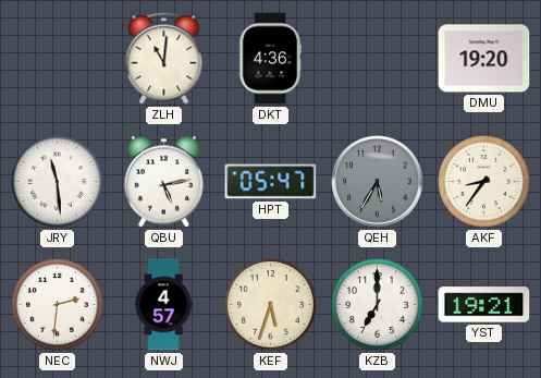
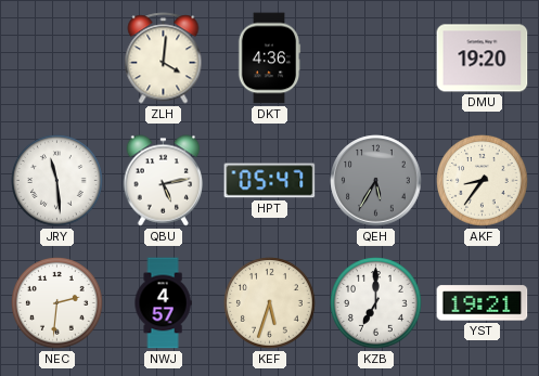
ZLH: 11:01 -> 4:01
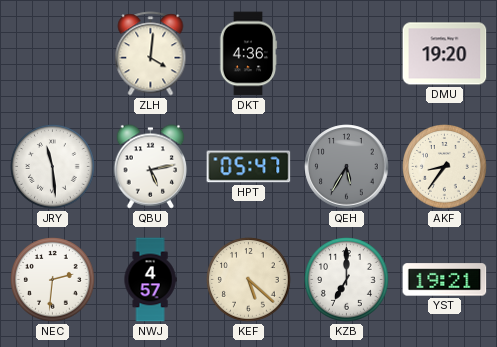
KEF: 5:33 -> 5:22
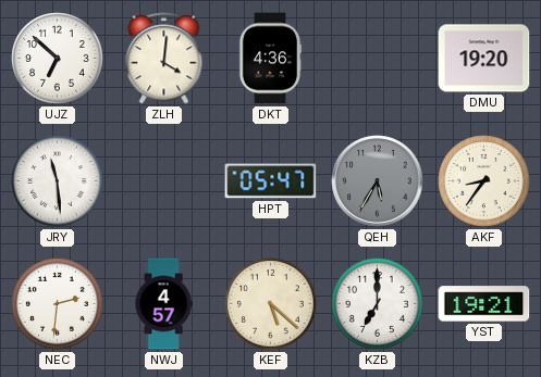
UJZ: none -> 6:52
QBU: 5:13 -> none
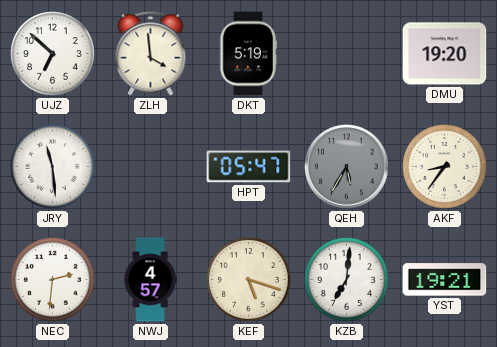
ZLH: 4:01 -> 3:59
DKT: 4:36 -> 5:19
KEF: 5:22 -> 5:18
KZB: 7:00 -> 7:01
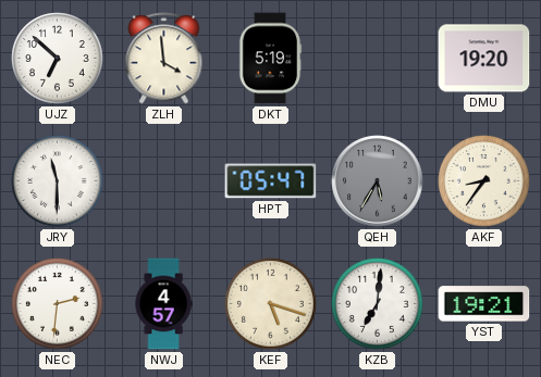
JRY: 11:29 -> 11:30
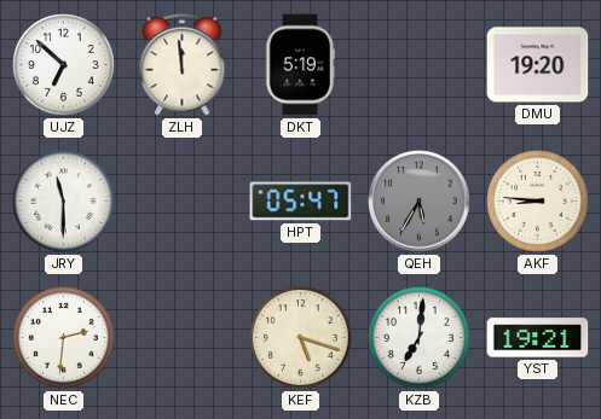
ZLH: 3:59 -> 11:59
AKF: 8:36 -> 8:46
NWJ: 4:57 -> none
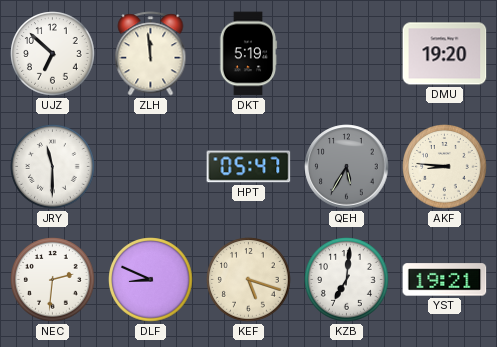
DLF: none -> 8:49
